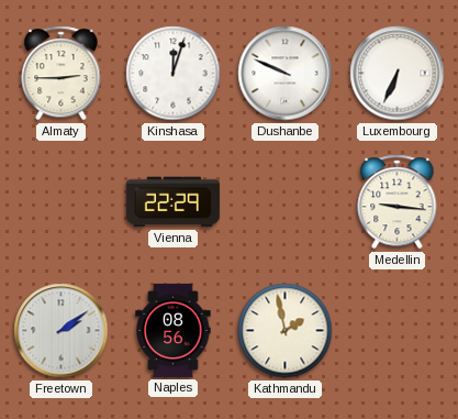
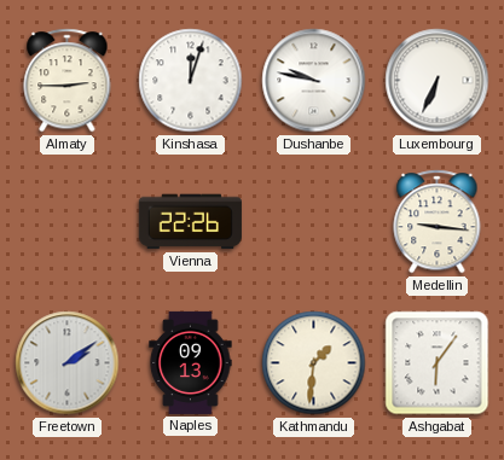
Dushanbe: 9:49 -> 9:47
Vienna: 22:29 -> 22:26
Naples: 08:56 -> 09:13
Kathmandu: 1:58 -> 1:31
Ashgabat: none -> 6:06
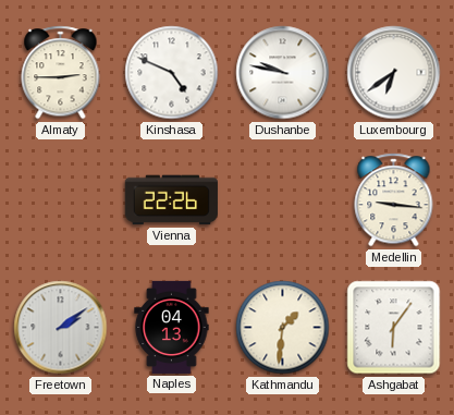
Kinshasa: 12:03 -> 4:49
Luxembourg: 6:34 -> 6:39
Naples: 09:13 -> 04:13
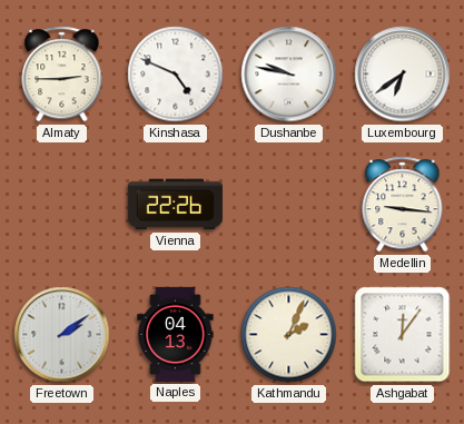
Kathmandu: 1:31 -> 2:04
Ashgabat: 6:06 -> 12:06
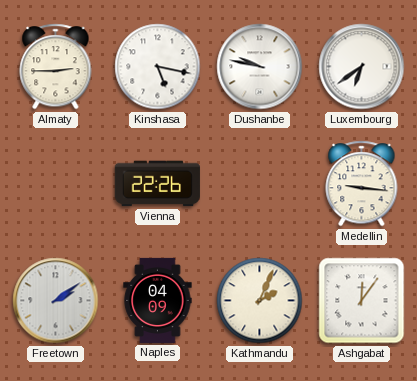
Kinshasa: 4:49 -> 5:17
Naples: 04:13 -> 04:09
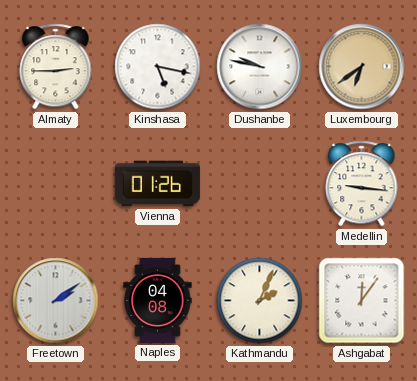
Luxembourg dial: white -> champagne
Vienna: 22:26 -> 01:26
Naples: 04:09 -> 04:08
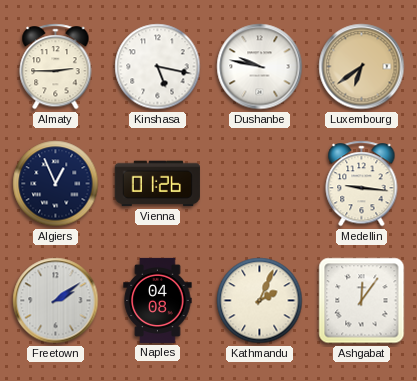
Algiers: none -> 12:56
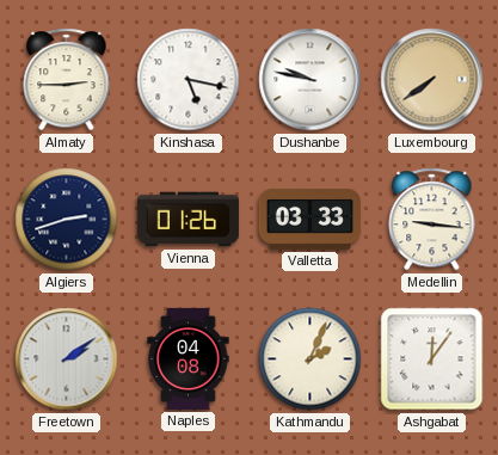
Luxembourg: 6:39 -> 7:39
Algiers: 12:56 -> 2:42
Valletta: none -> 03:33
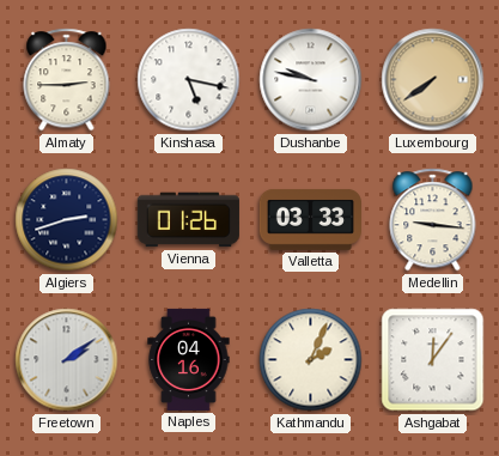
Naples: 04:08 -> 04:16
